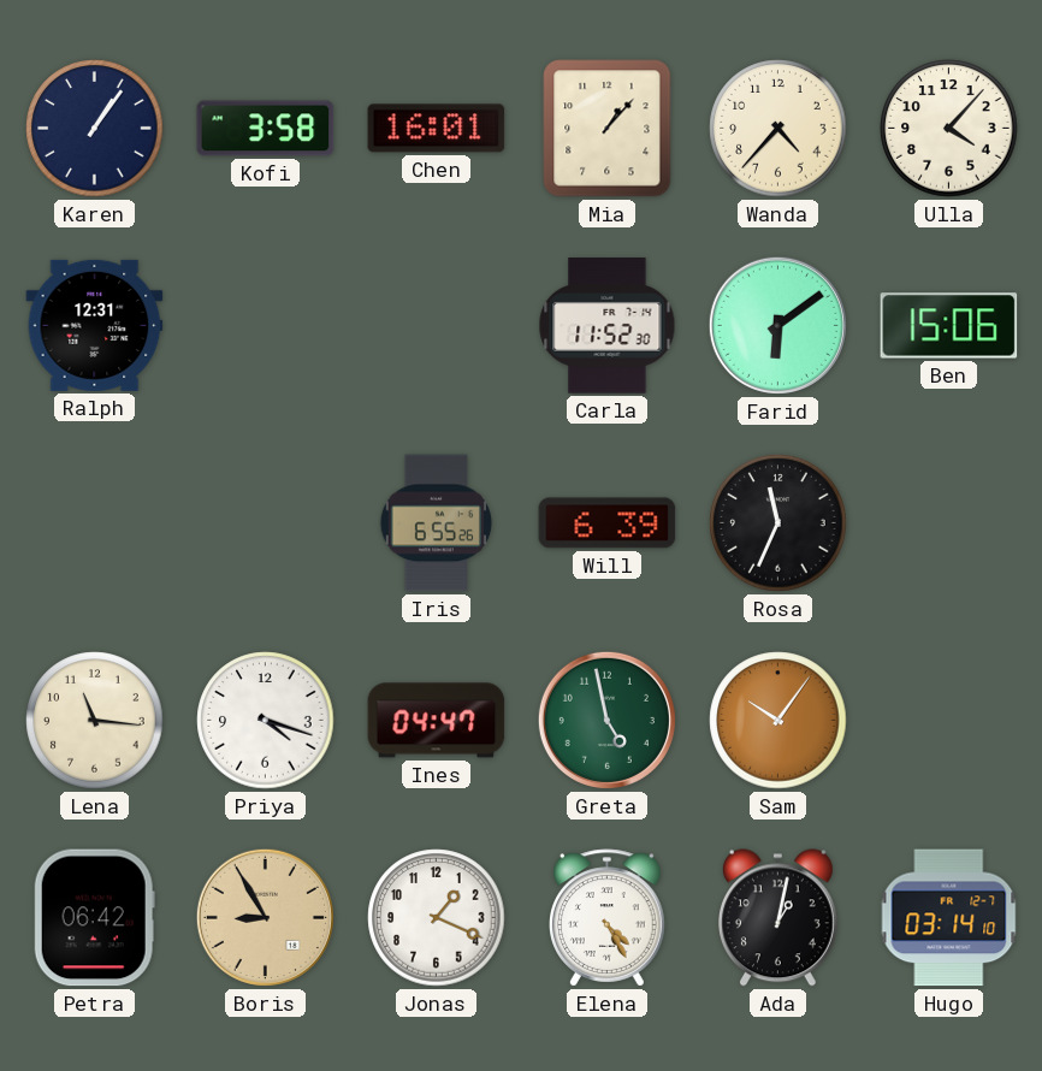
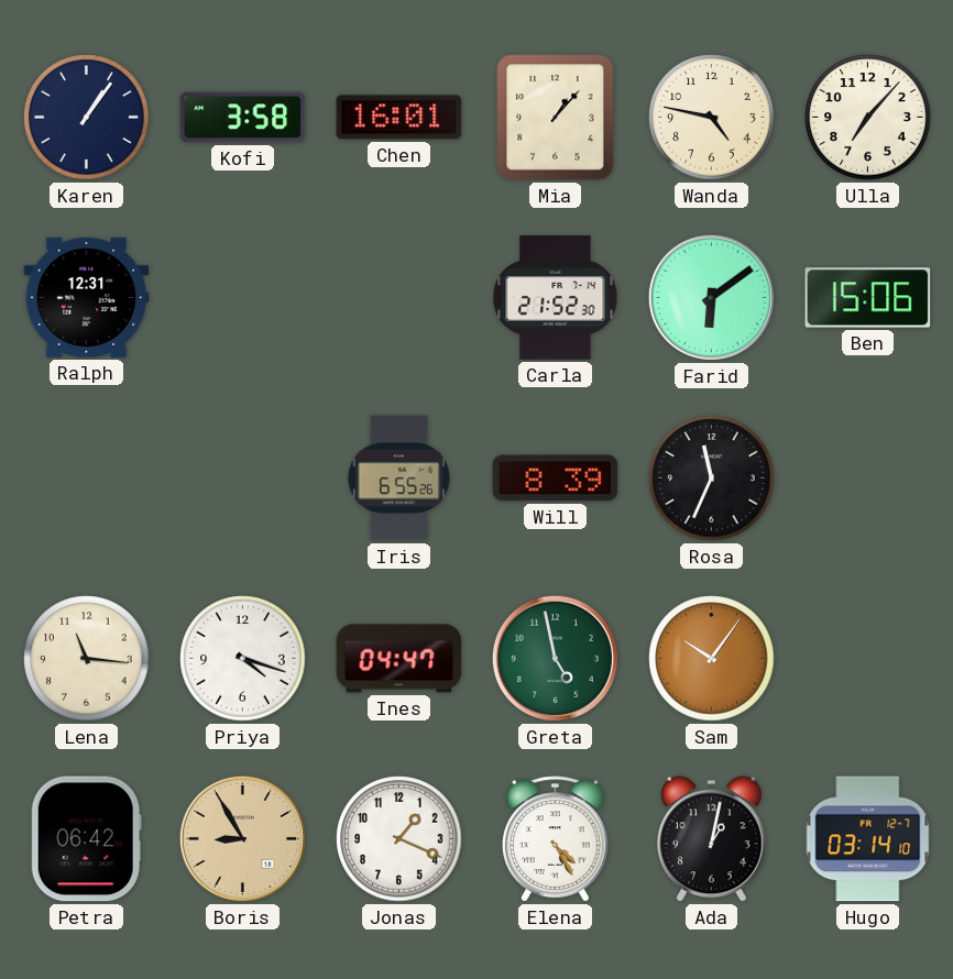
Wanda: 4:37 -> 4:47
Ulla: 4:07 -> 7:07
Carla: 11:52 -> 21:52
Will: 6:39 -> 8:39
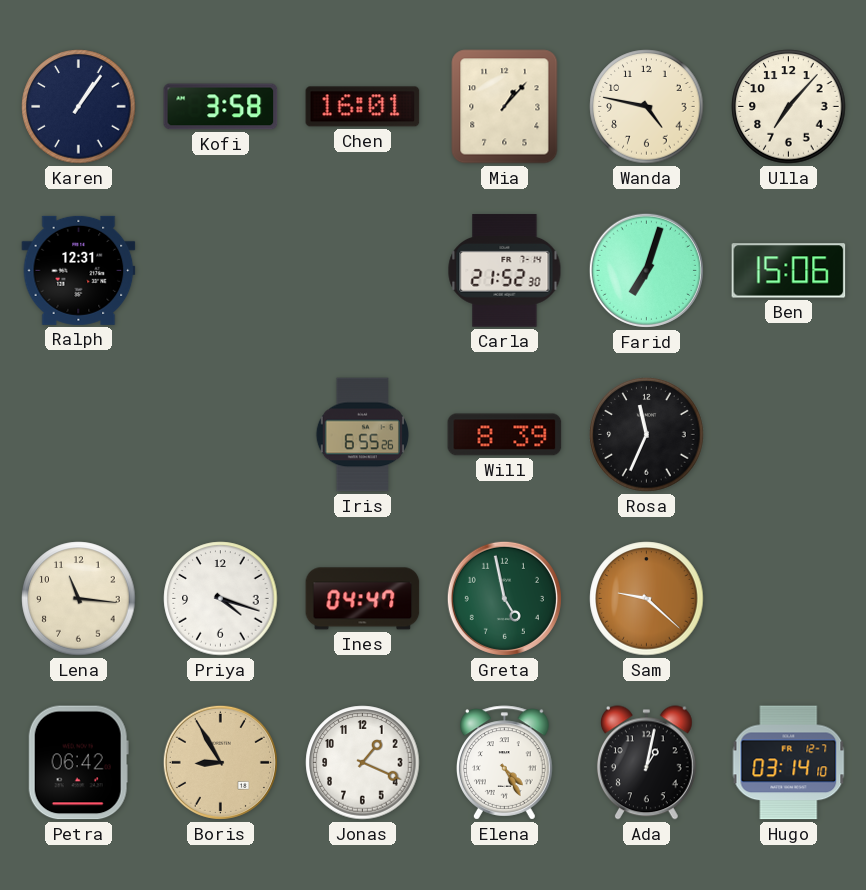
Farid: 6:09 -> 7:03
Sam: 10:06 -> 9:22
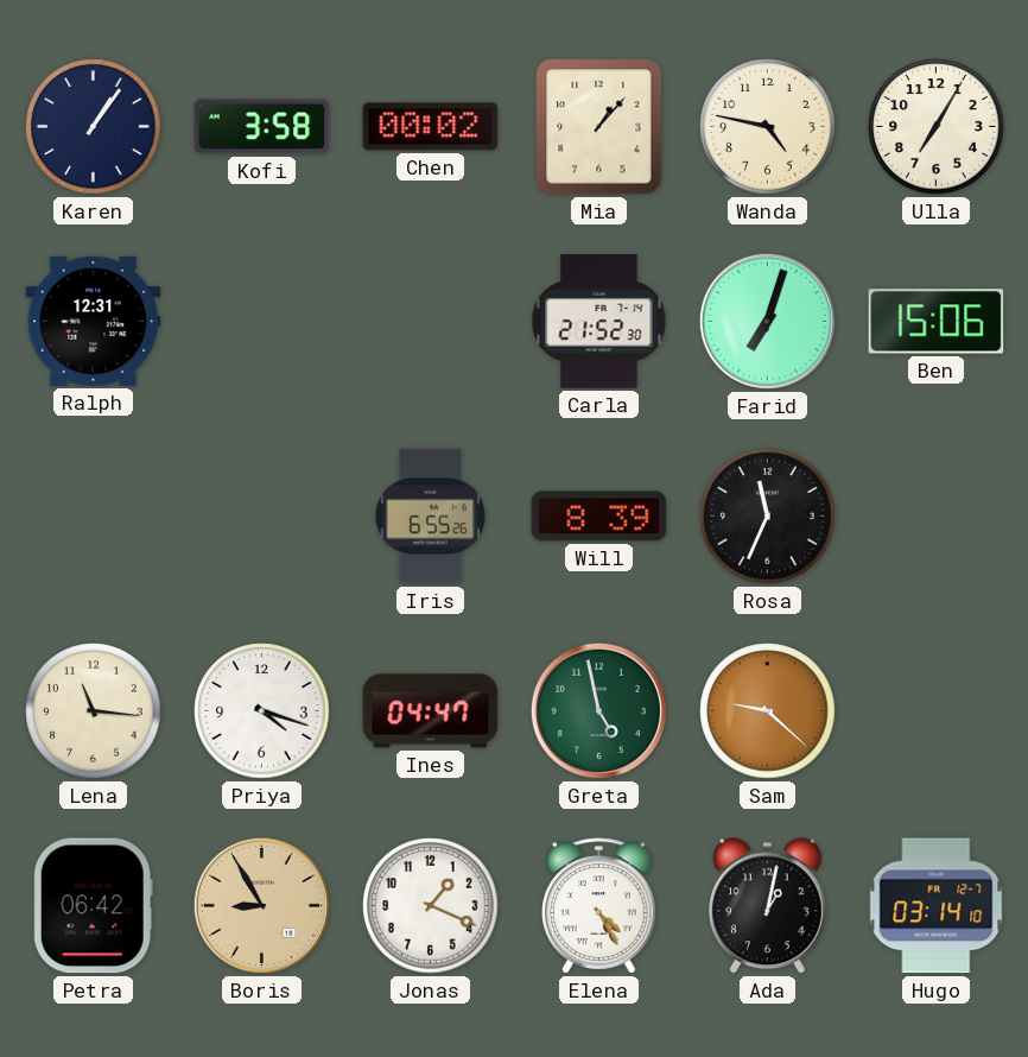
Chen: 16:01 -> 00:02
Ulla: 7:07 -> 7:05
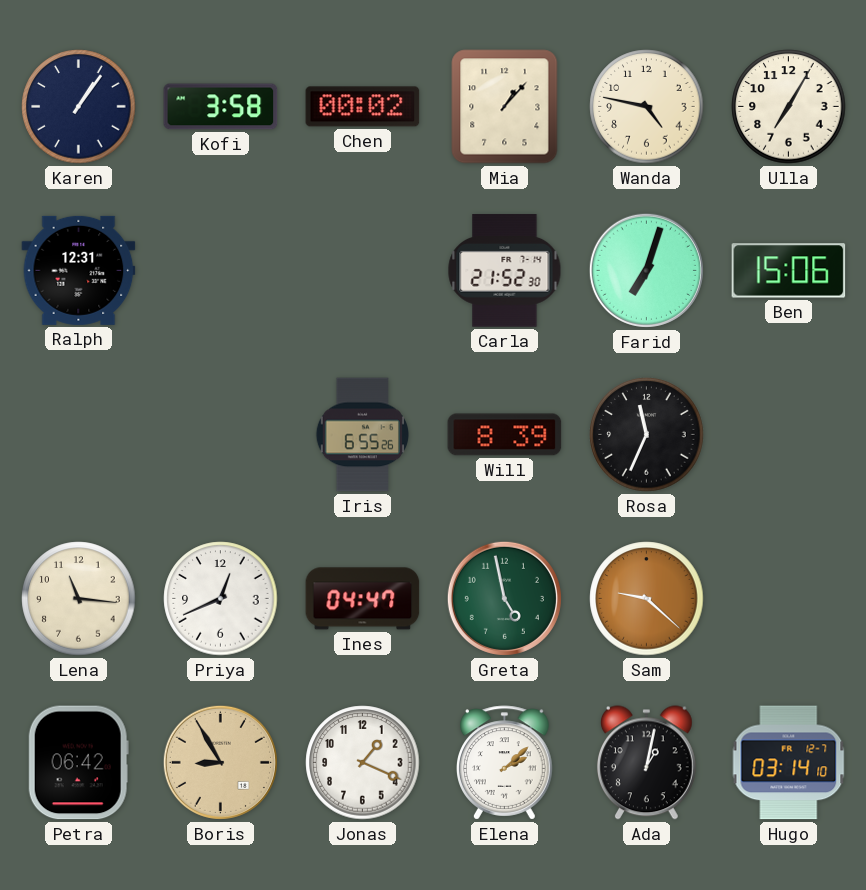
Priya: 4:18 -> 12:41
Elena: 4:25 -> 2:08
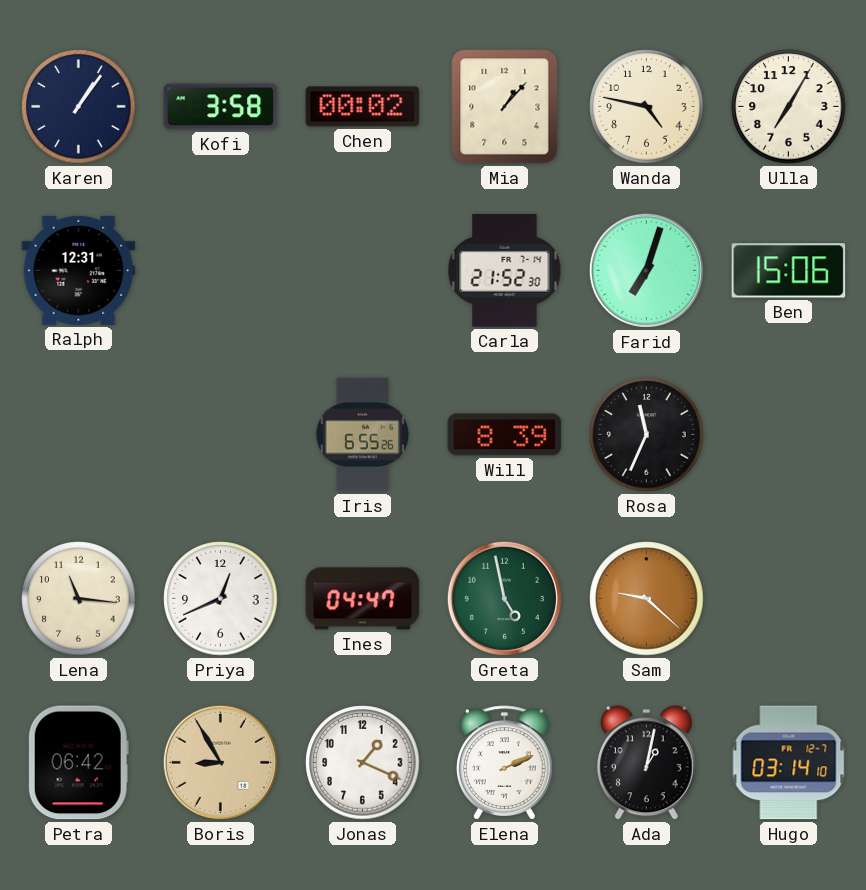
Elena: 2:08 -> 2:11
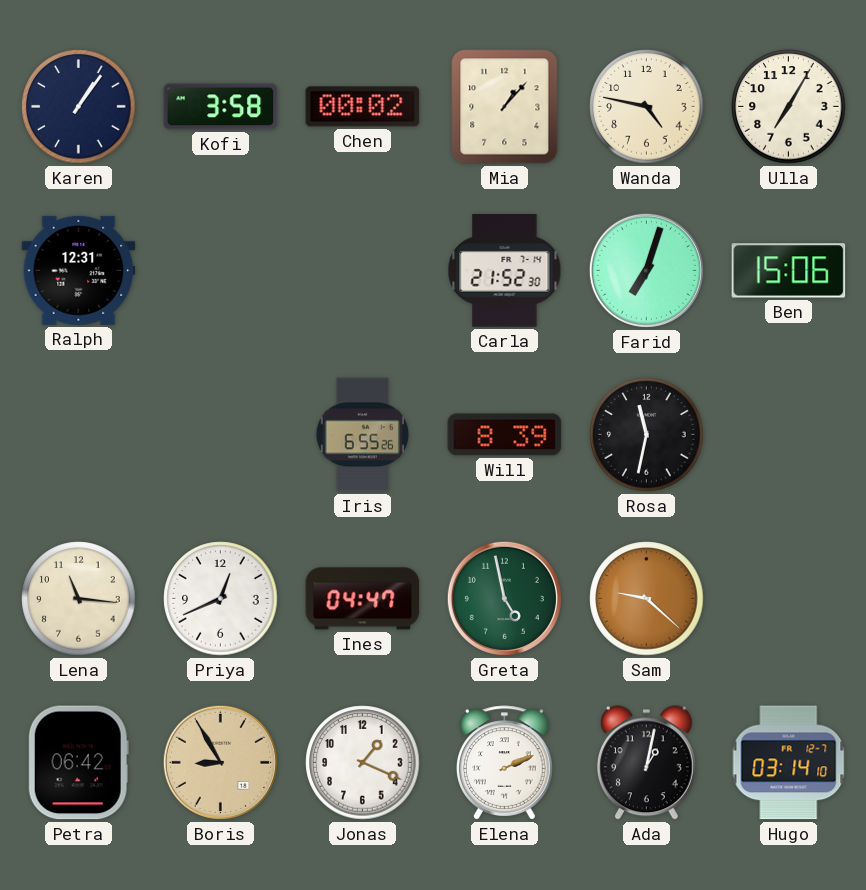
Rosa: 11:34 -> 11:32
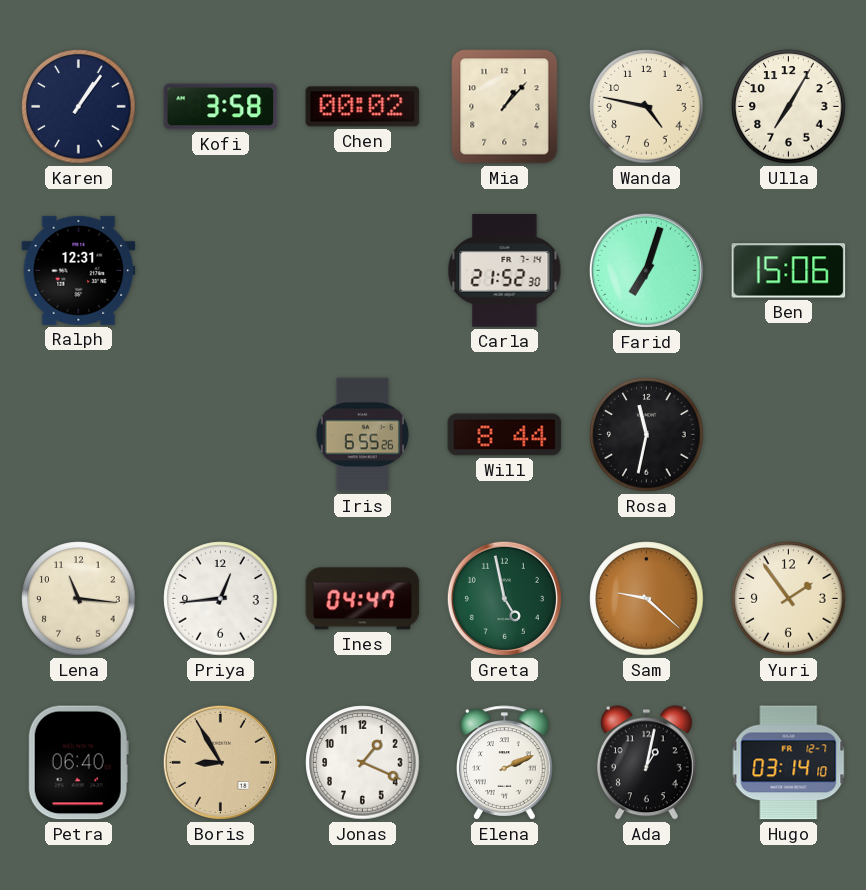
Will: 8:39 -> 8:44
Priya: 12:41 -> 12:44
Yuri: none -> 1:54
Petra: 06:42 -> 06:40
